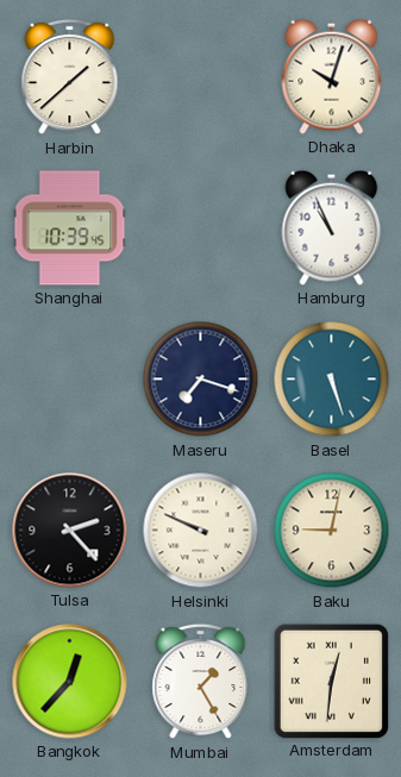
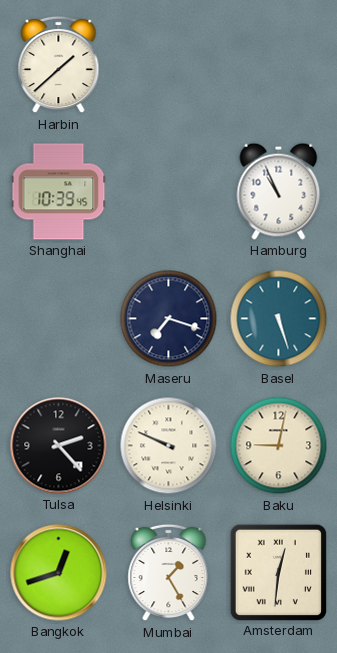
Dhaka: 10:03 -> none
Bangkok: 12:37 -> 12:42
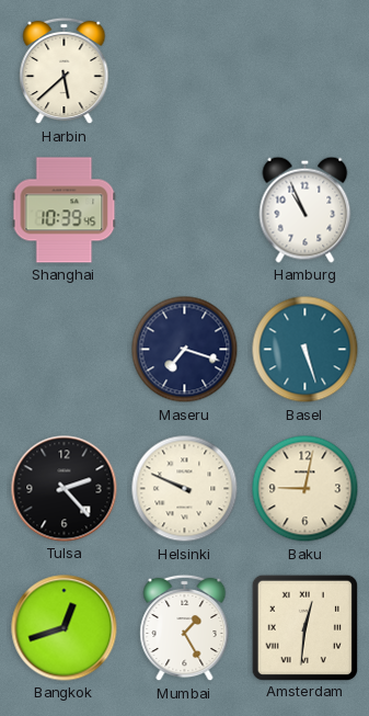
Harbin: 1:38 -> 5:38
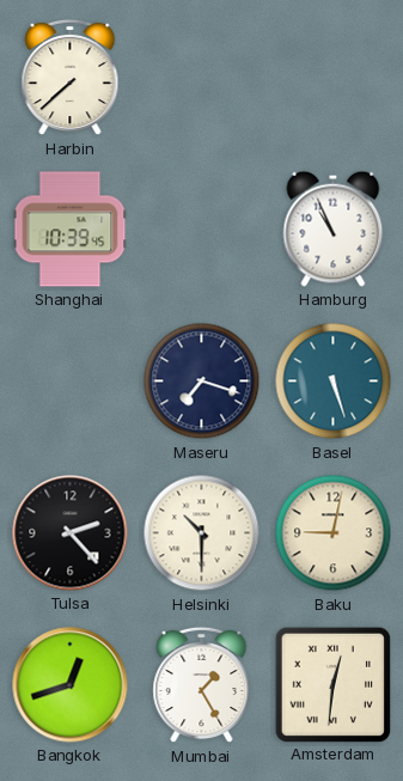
Harbin: 5:38 -> 7:38
Helsinki: 9:49 -> 10:30
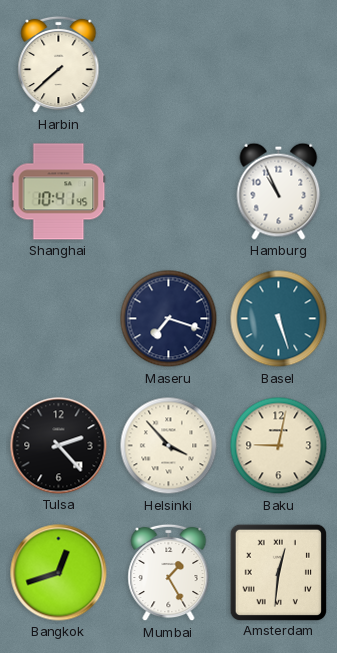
Shanghai: 10:39 -> 10:41
Helsinki: 10:30 -> 3:53
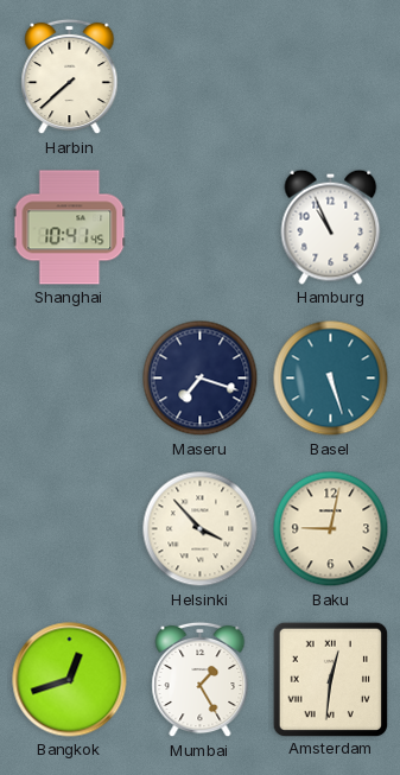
Tulsa: 2:23 -> none
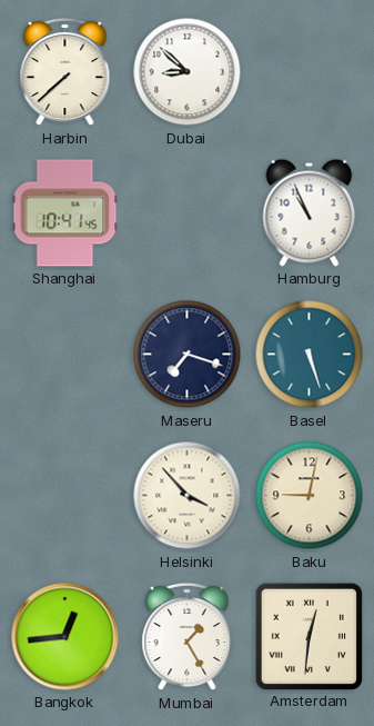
Dubai: none -> 8:52
Bangkok: 12:42 -> 12:44
